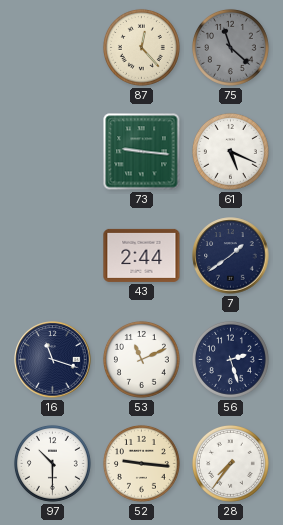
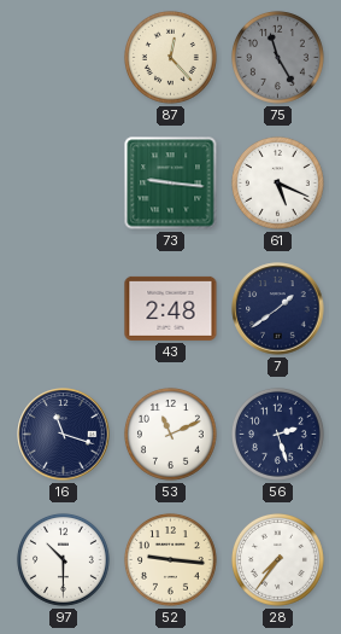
75: 11:22 -> 11:25
43: 2:44 -> 2:48
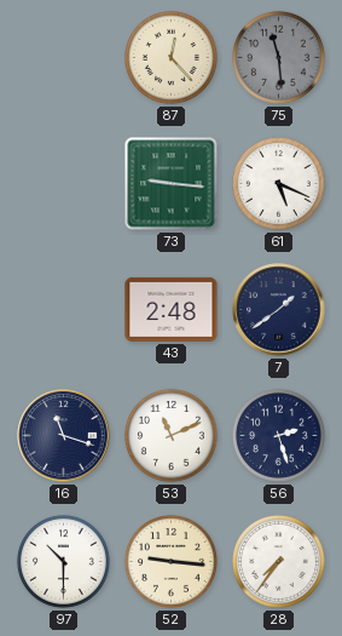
75: 11:25 -> 11:29
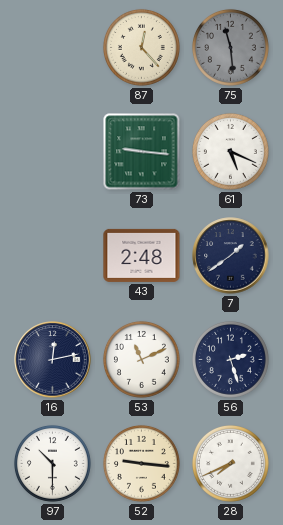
16: 11:18 -> 12:13
28: 7:36 -> 7:41
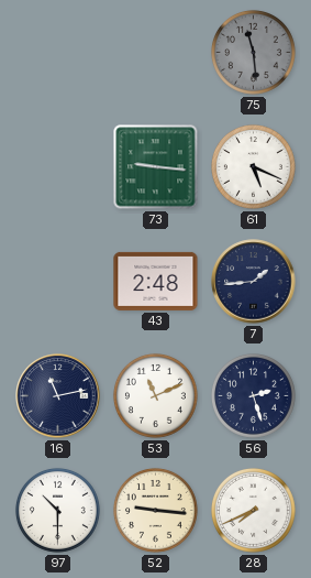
87: 12:23 -> none
7: 1:39 -> 1:44
16: 12:13 -> 11:13
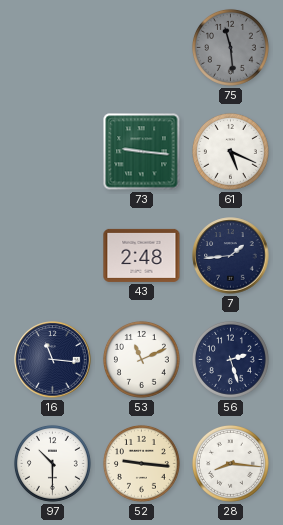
16: 11:13 -> 11:16
28: 7:41 -> 8:16
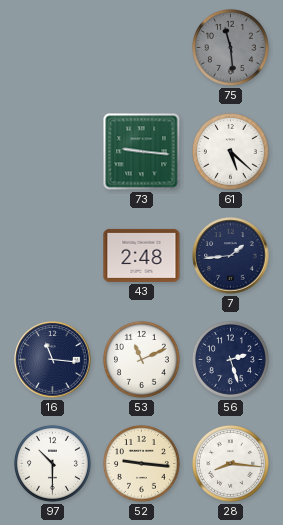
61: 5:19 -> 5:22
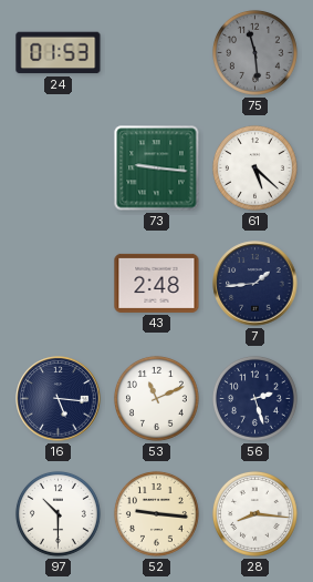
24: none -> 01:53
16: 11:16 -> 5:16
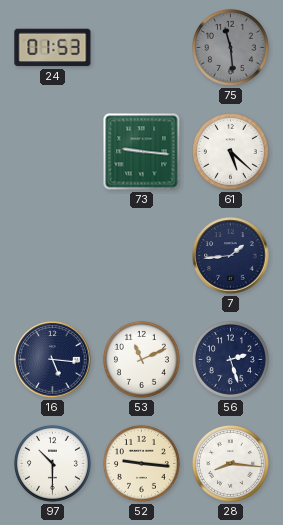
43: 2:48 -> none
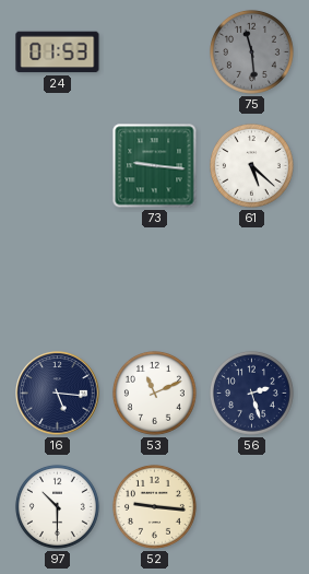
7: 1:44 -> none
28: 8:16 -> none
